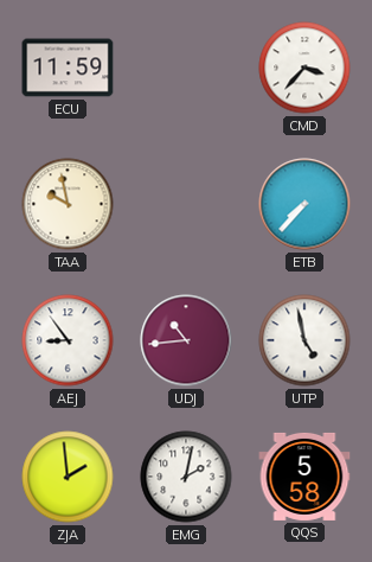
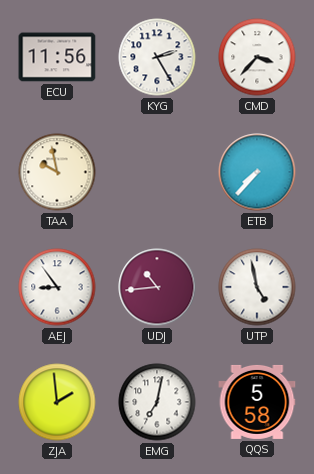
ECU: 11:59 -> 11:56
KYG: none -> 2:25
EMG: 2:02 -> 7:02
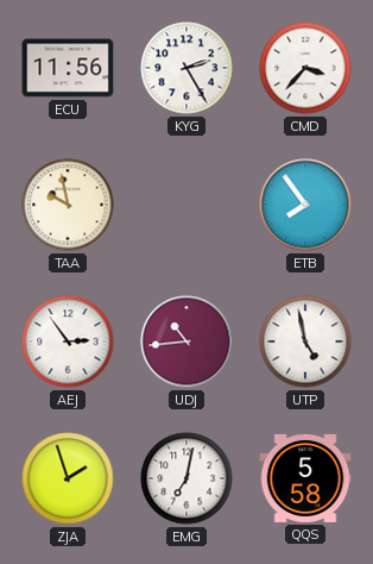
ETB: 7:37 -> 7:54
AEJ: 8:54 -> 2:54
ZJA: 1:59 -> 1:57
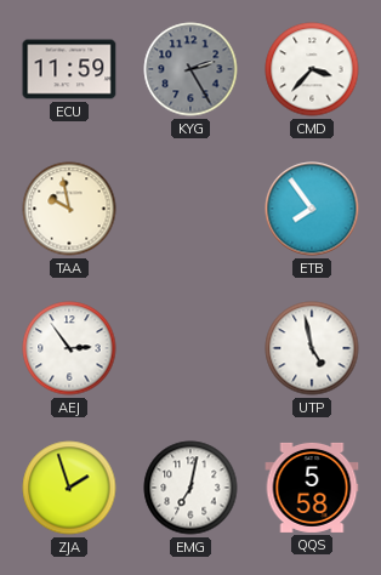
ECU: 11:56 -> 11:59
KYG dial: white -> grey
UDJ: 10:44 -> none
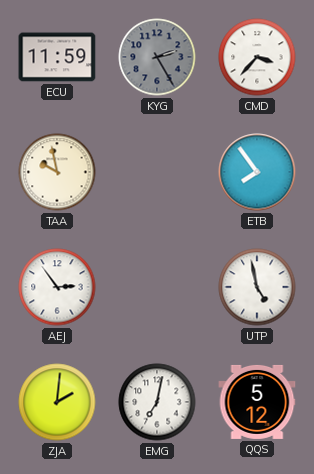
ZJA: 1:57 -> 2:01
QQS: 5:58 -> 5:12
